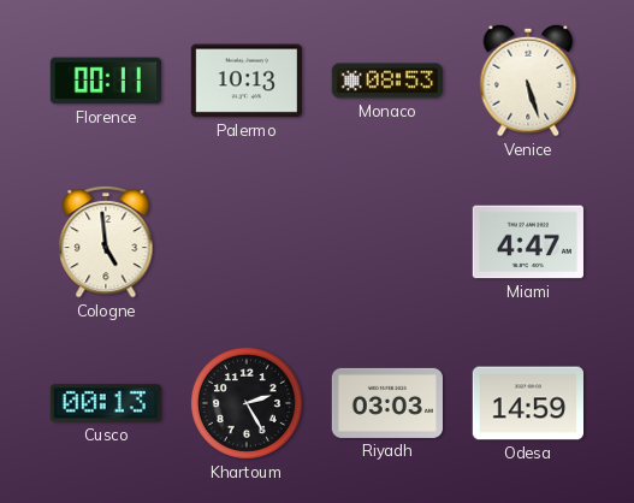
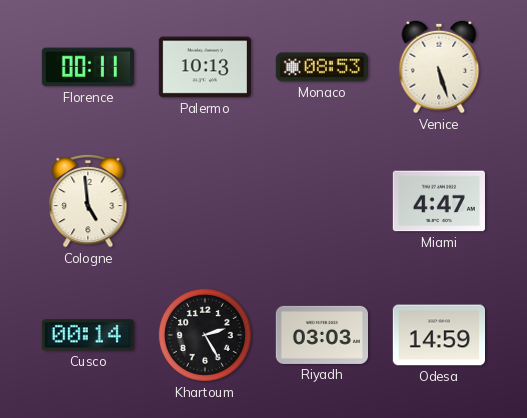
Cusco: 00:13 -> 00:14
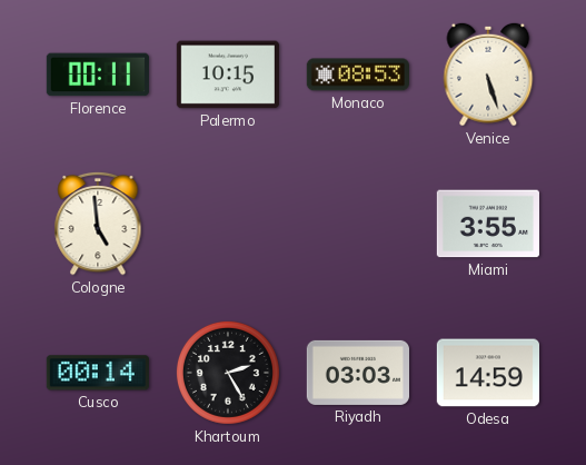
Palermo: 10:13 -> 10:15
Miami: 4:47 -> 3:55
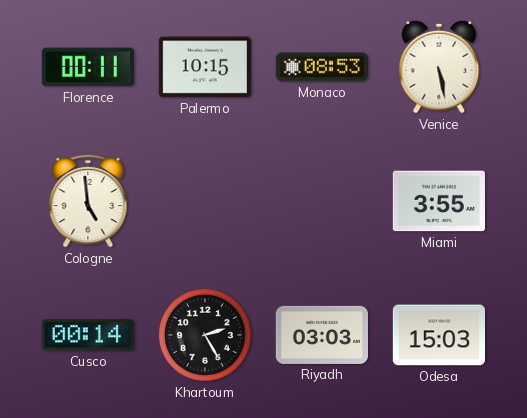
Venice: 5:27 -> 5:28
Odesa: 14:59 -> 15:03
